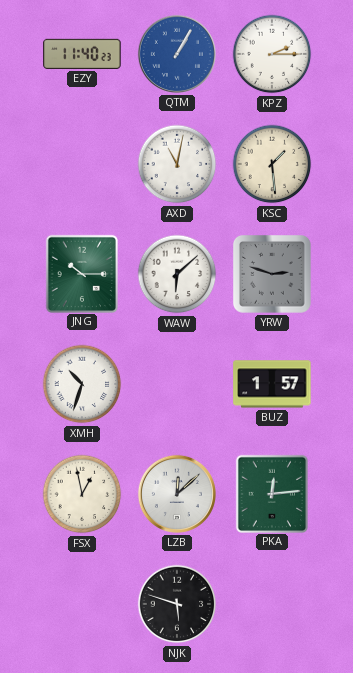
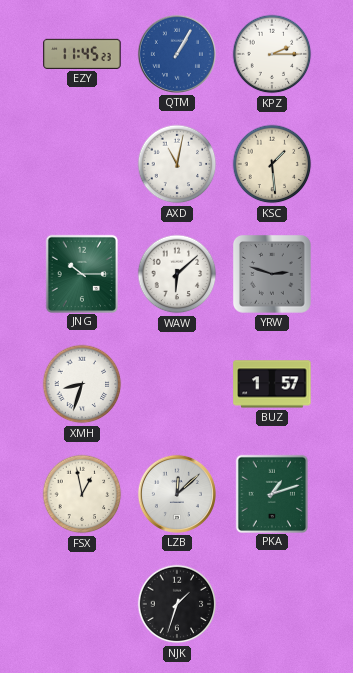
EZY: 11:40 -> 11:45
XMH: 10:33 -> 8:33
PKA: 12:14 -> 1:12
NJK: 5:48 -> 1:33
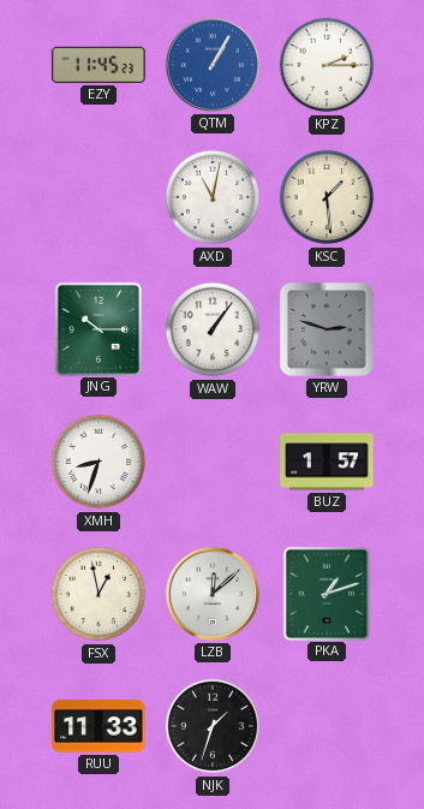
WAW: 6:08 -> 1:06
RUU: none -> 11:33
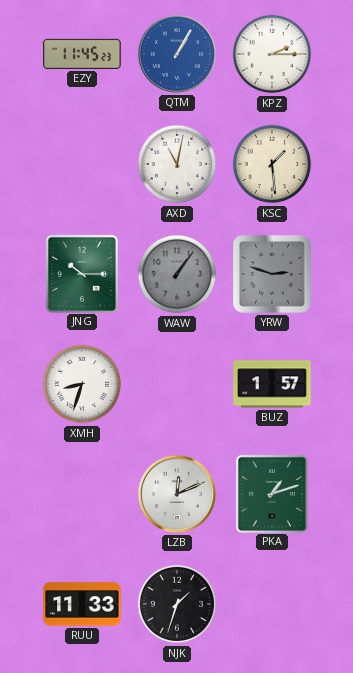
WAW dial: white -> grey
FSX: 12:58 -> none
LZB: 12:08 -> 12:11
